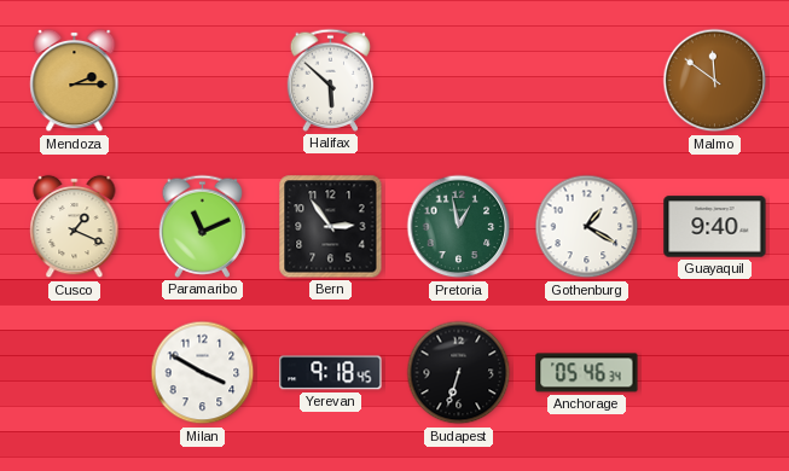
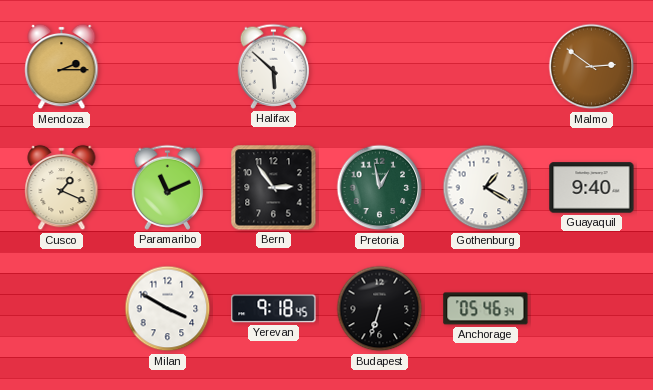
Malmo: 11:51 -> 2:51
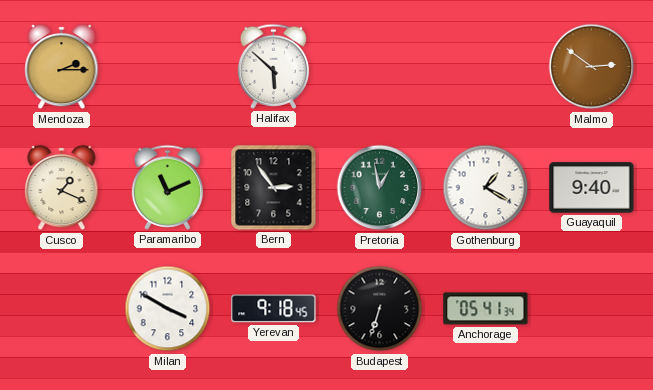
Anchorage: 05:46 -> 05:41
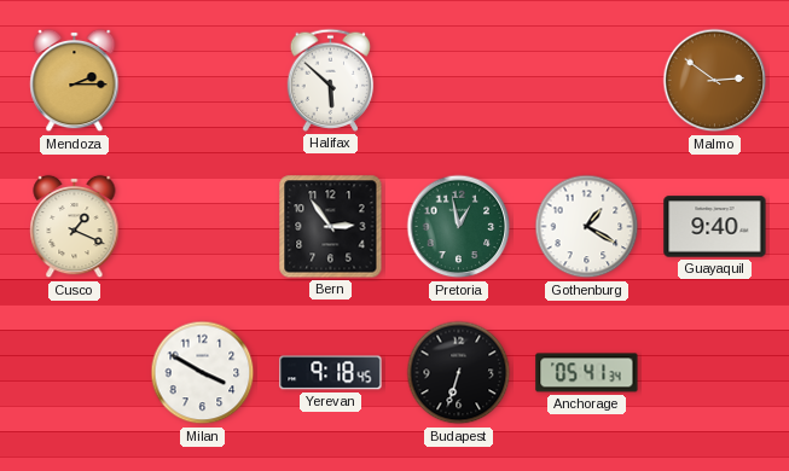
Paramaribo: 11:11 -> none
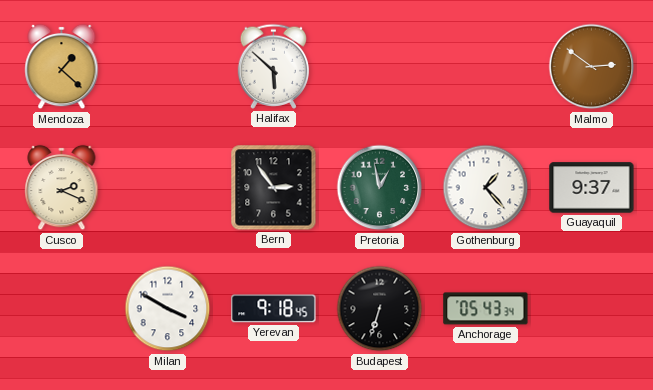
Mendoza: 2:15 -> 1:22
Cusco: 1:19 -> 2:19
Gothenburg: 1:20 -> 1:23
Guayaquil: 9:40 -> 9:37
Anchorage: 05:41 -> 05:43
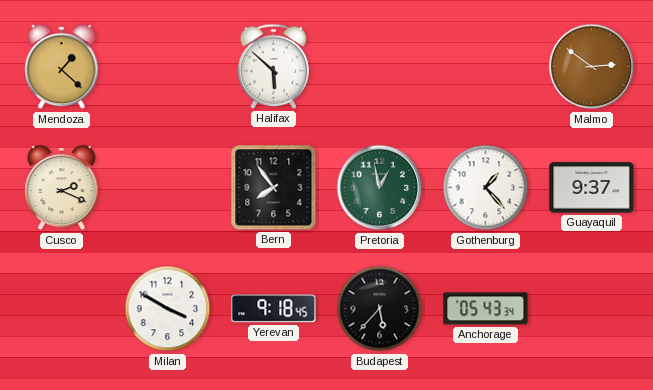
Bern: 2:54 -> 7:54
Budapest: 6:33 -> 5:37
